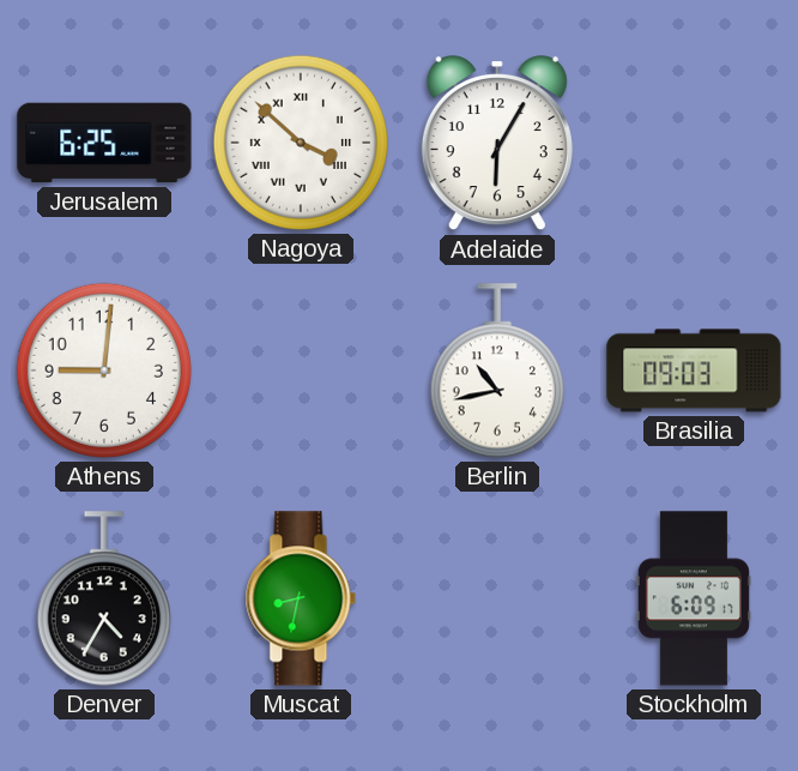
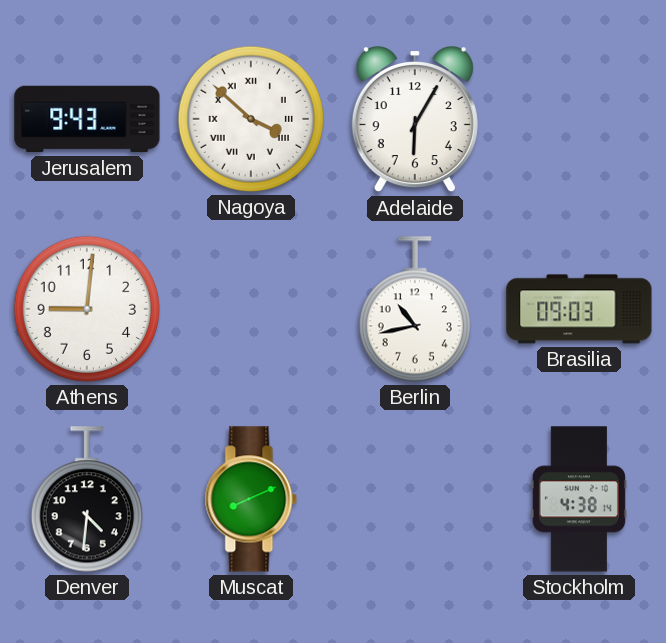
Jerusalem: 6:25 -> 9:43
Denver: 4:35 -> 4:31
Muscat: 8:32 -> 8:11
Stockholm: 6:09 -> 4:38
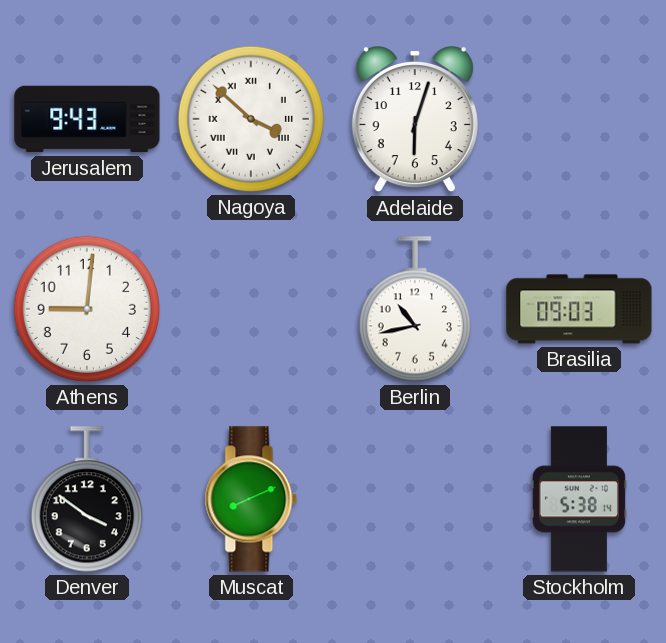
Adelaide: 6:05 -> 6:03
Denver: 4:31 -> 3:51
Stockholm: 4:38 -> 5:38
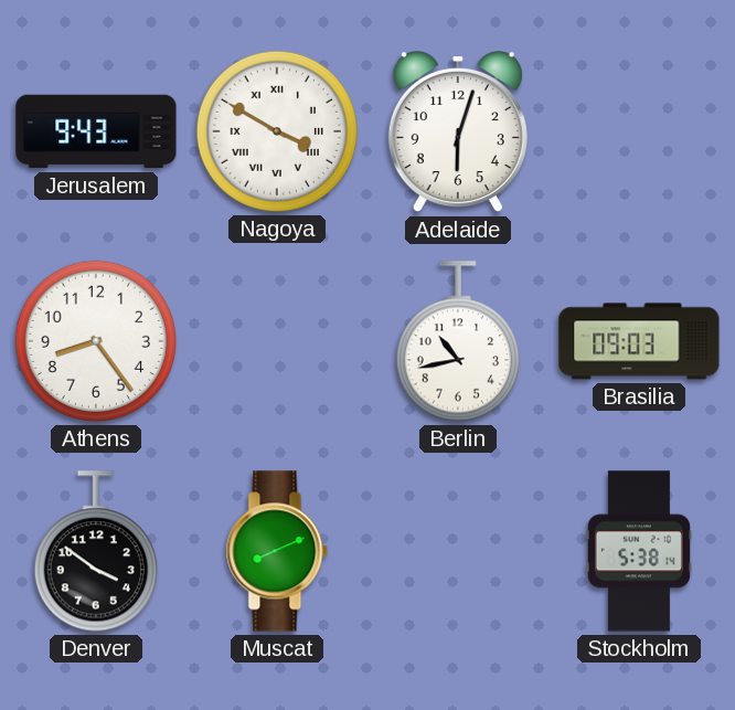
Nagoya: 3:52 -> 3:50
Athens: 9:01 -> 8:24
